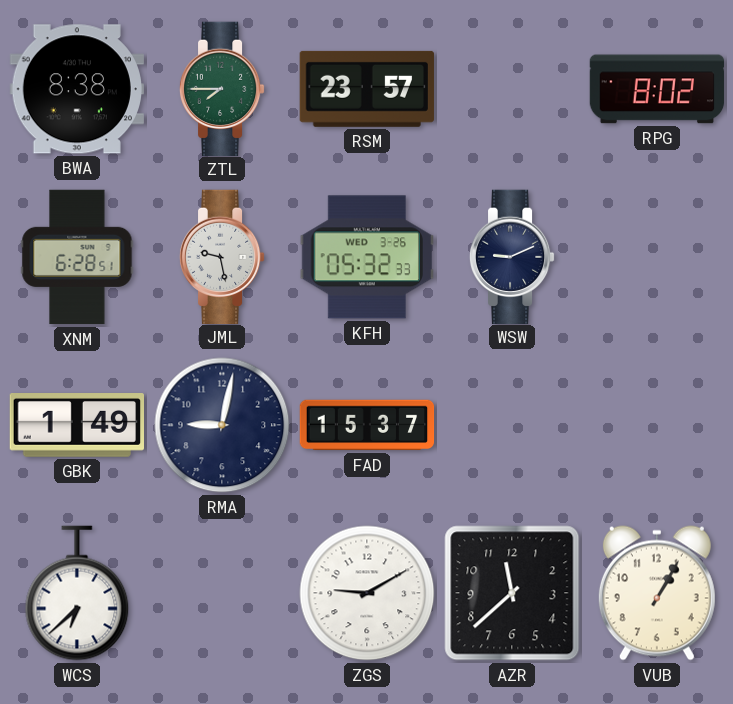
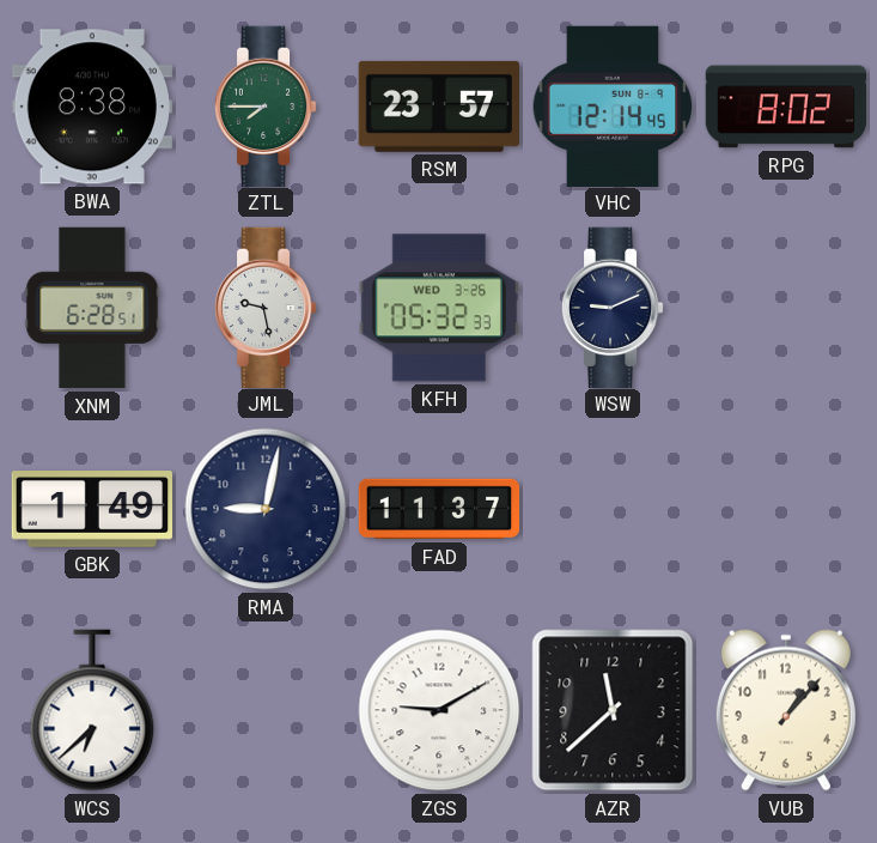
VHC: none -> 12:14
FAD: 15:37 -> 11:37
VUB: 1:05 -> 1:07
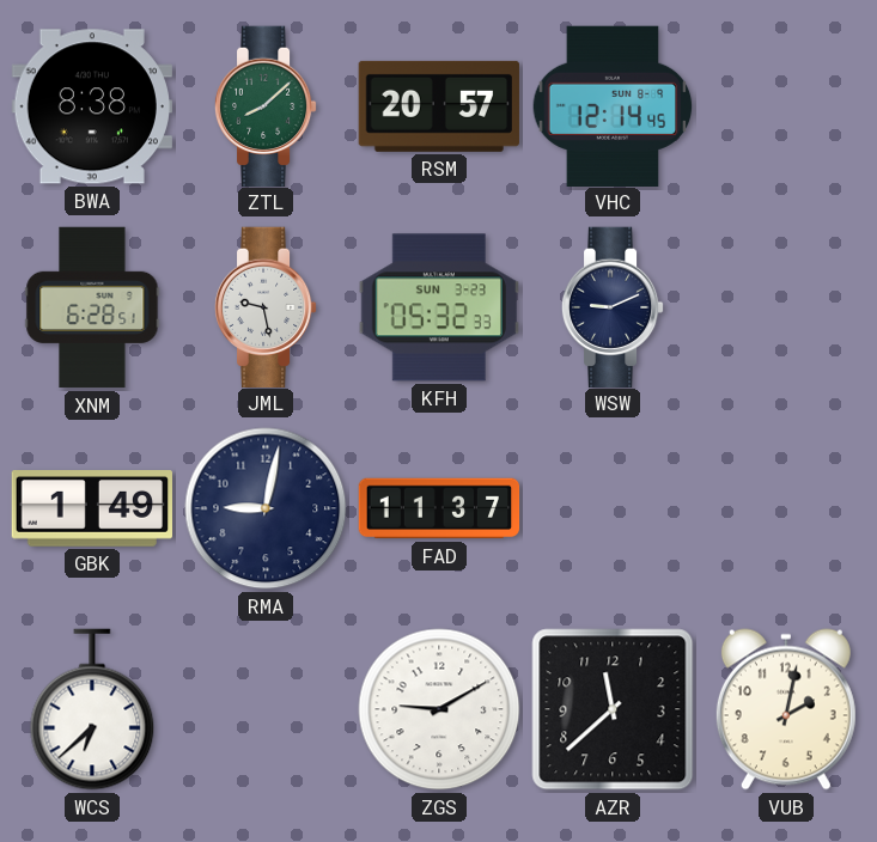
ZTL: 7:45 -> 8:08
RSM: 23:57 -> 20:57
RPG: 8:02 -> none
KFH date: WED 3-26 -> SUN 3-23
VUB: 1:07 -> 2:02
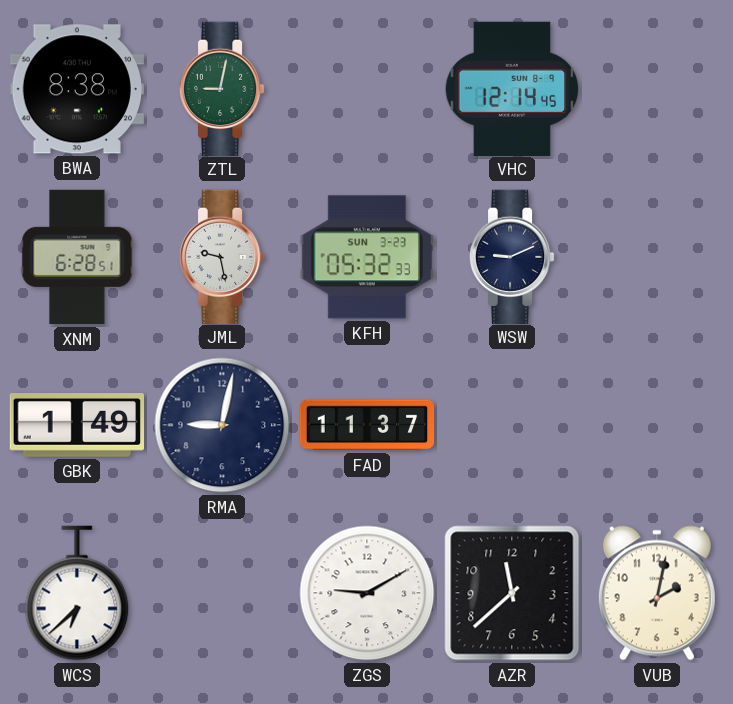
ZTL: 8:08 -> 9:02
RSM: 20:57 -> none
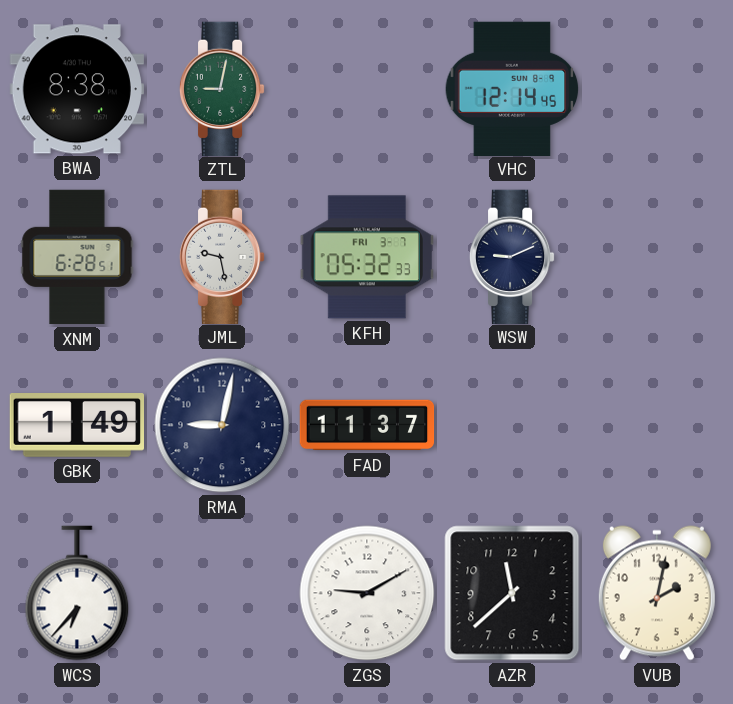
KFH date: SUN 3-23 -> FRI 3-7
WCS: 6:38 -> 6:37
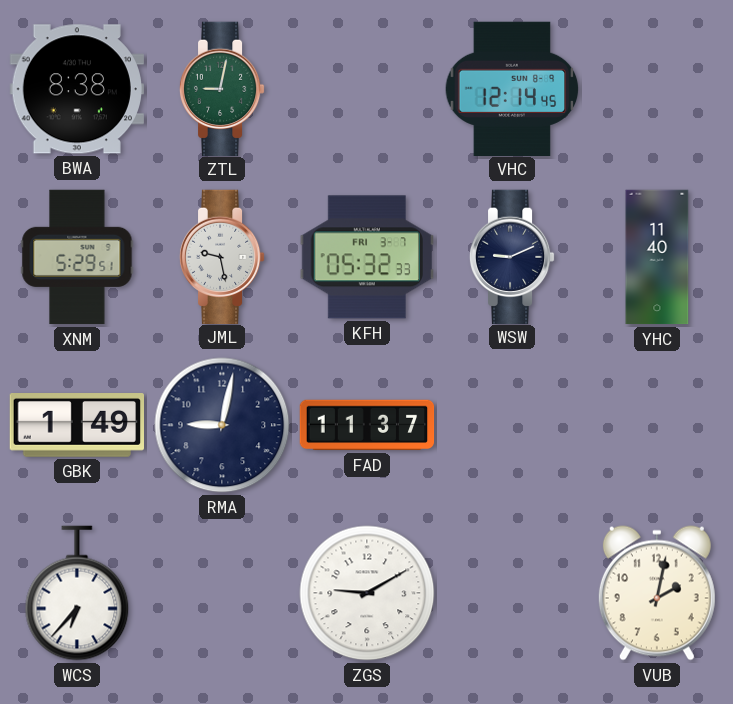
XNM: 6:28 -> 5:29
YHC: none -> 11:40
AZR: 11:38 -> none
